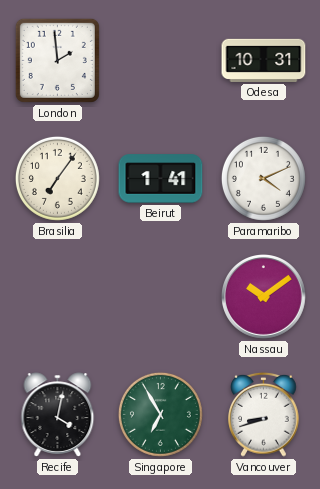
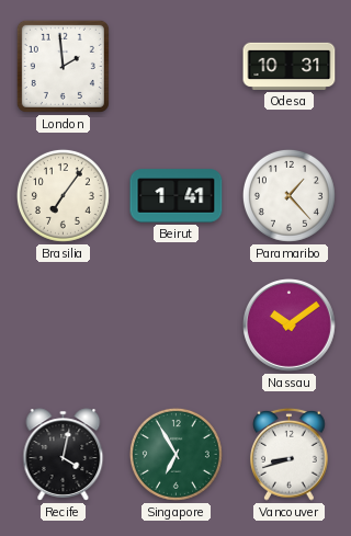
Paramaribo: 4:11 -> 1:23
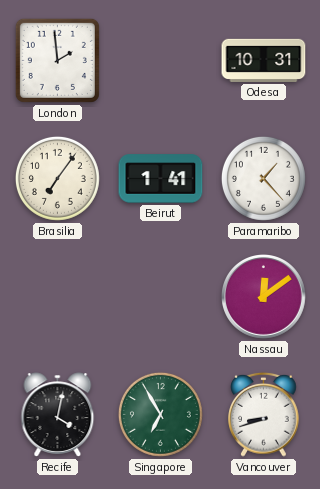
Nassau: 10:09 -> 12:09
